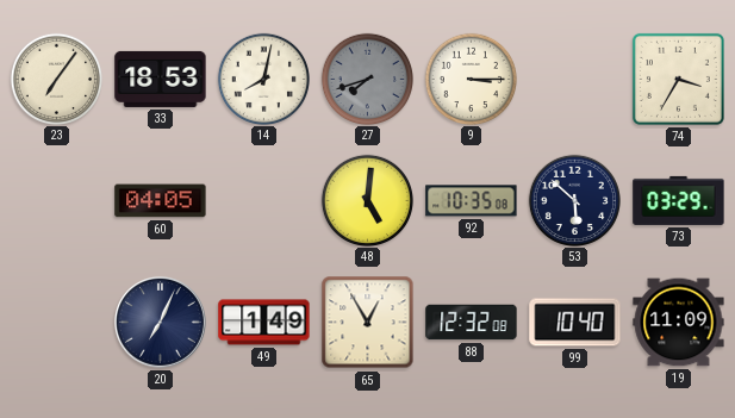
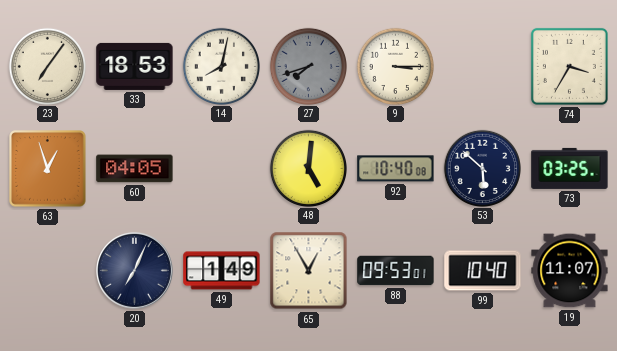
63: none -> 12:57
92: 10:35 -> 10:40
73: 03:29 -> 03:25
88: 12:32 -> 09:53
19: 11:09 -> 11:07
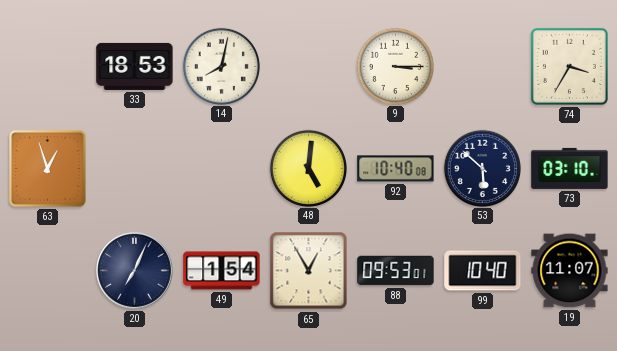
23: 7:06 -> none
27: 7:42 -> none
60: 04:05 -> none
73: 03:25 -> 03:10
49: 1:49 -> 1:54
